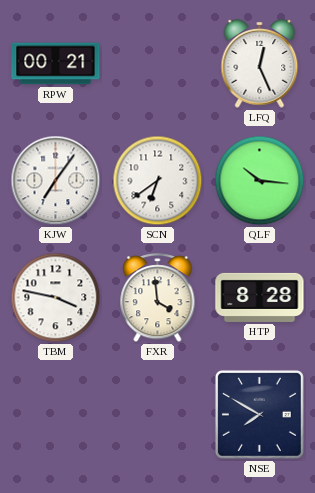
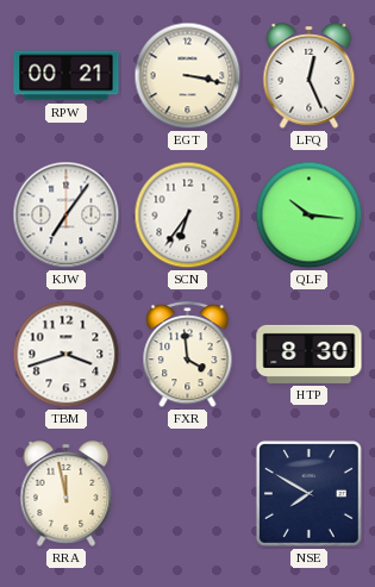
EGT: none -> 3:17
SCN: 6:39 -> 6:36
TBM: 3:47 -> 3:42
HTP: 8:28 -> 8:30
RRA: none -> 11:58
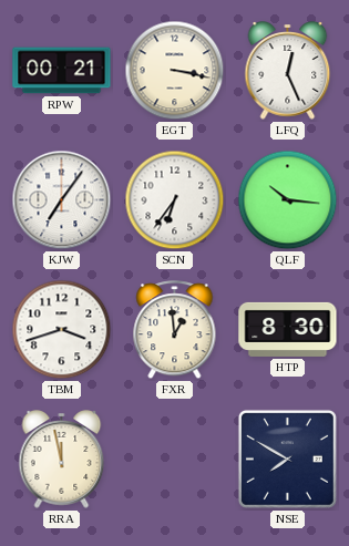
FXR: 3:59 -> 12:59
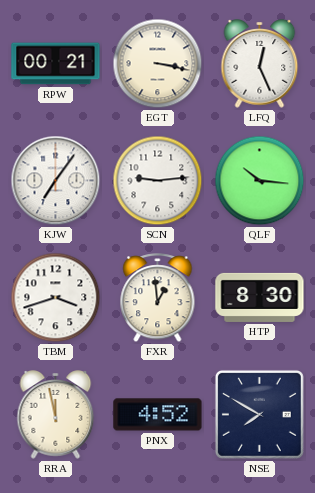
SCN: 6:36 -> 9:14
PNX: none -> 4:52
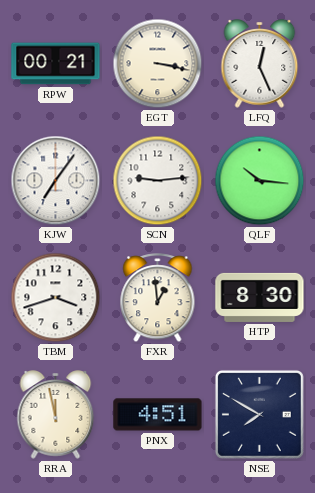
PNX: 4:52 -> 4:51
